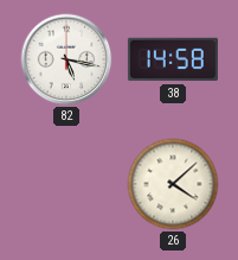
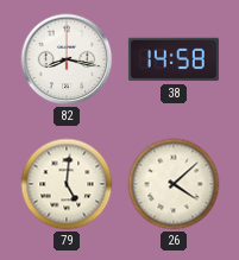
82: 5:17 -> 8:17
79: none -> 5:01
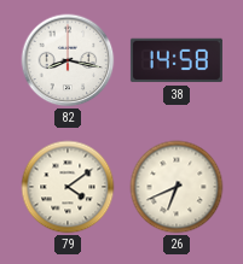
79: 5:01 -> 4:09
26: 4:08 -> 6:41
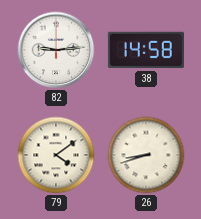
82: 8:17 -> 9:14
26: 6:41 -> 8:42
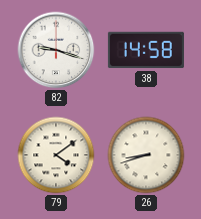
82: 9:14 -> 9:18
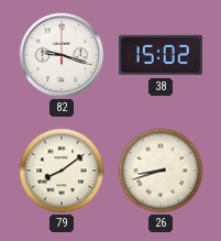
38: 14:58 -> 15:02
79: 4:09 -> 8:09
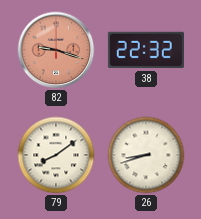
82 dial: white -> salmon
38: 15:02 -> 22:32
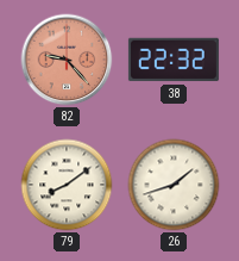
82: 9:18 -> 9:23
26: 8:42 -> 1:42
